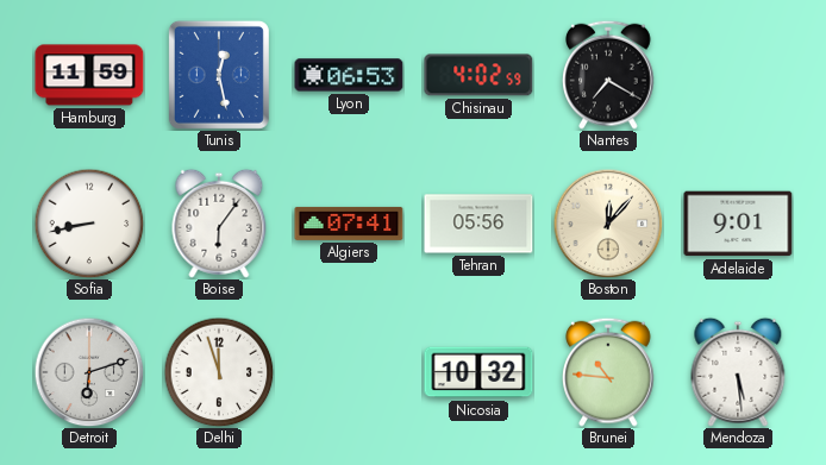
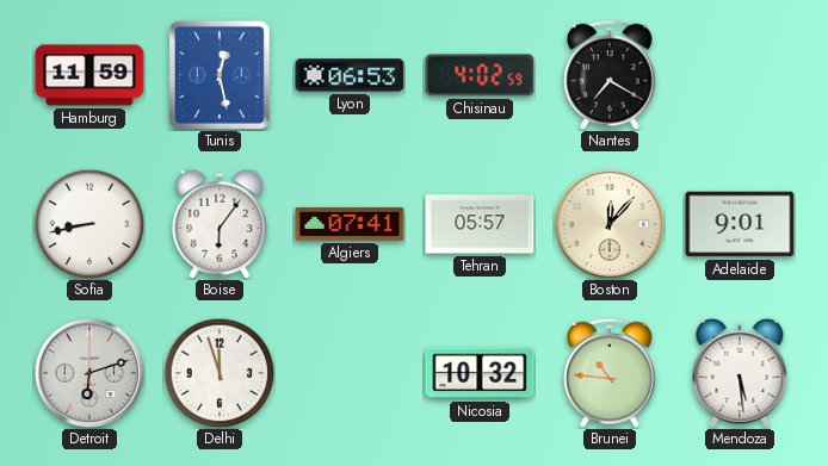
Tehran: 05:56 -> 05:57
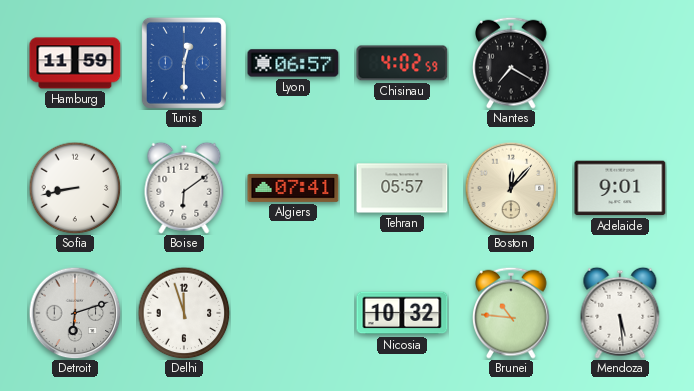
Tunis: 12:28 -> 12:30
Lyon: 06:53 -> 06:57
Boise: 6:06 -> 6:09
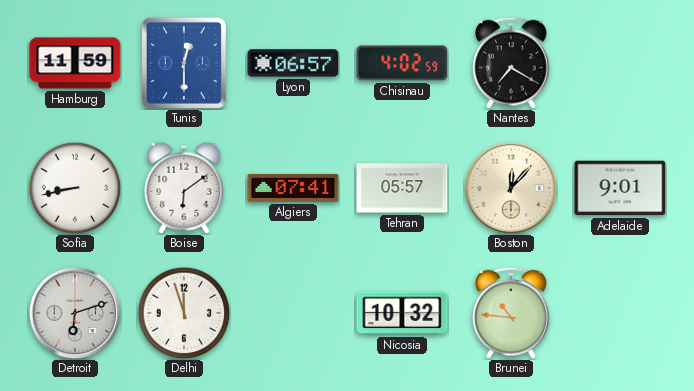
Mendoza: 5:29 -> none
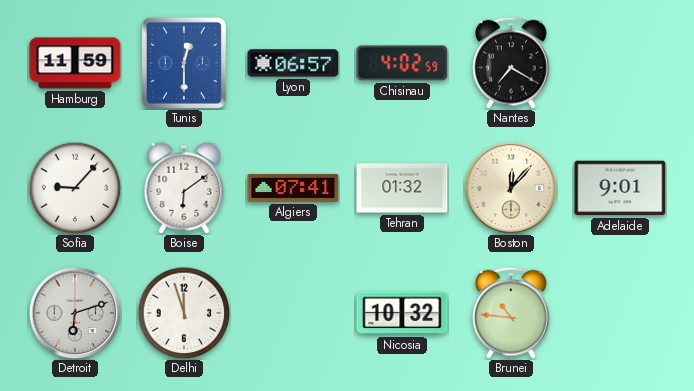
Sofia: 8:43 -> 9:07
Tehran: 05:57 -> 01:32
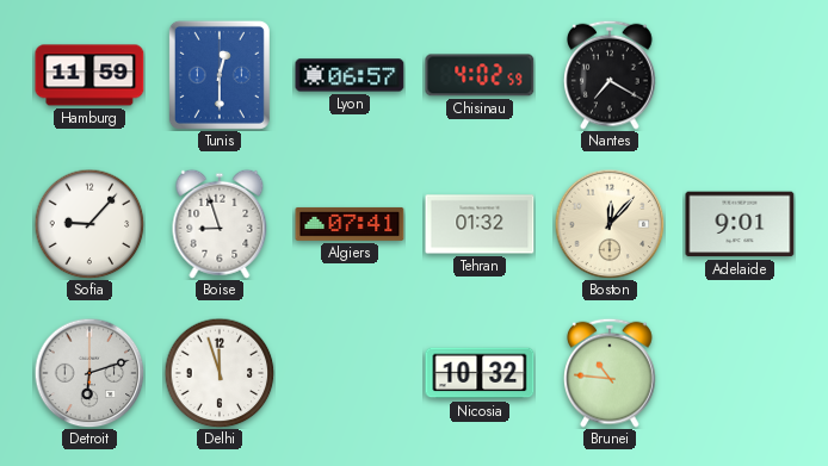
Boise: 6:09 -> 8:57
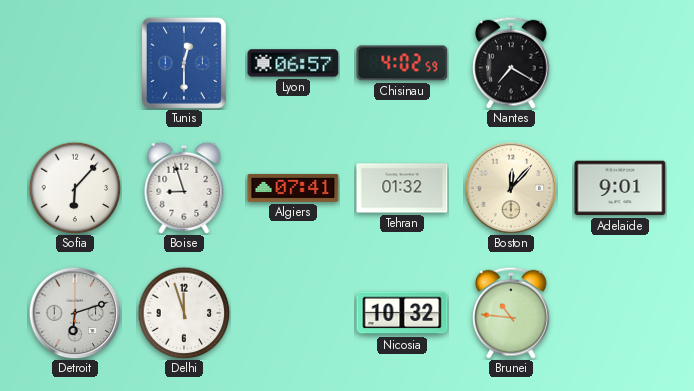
Hamburg: 11:59 -> none
Sofia: 9:07 -> 6:07
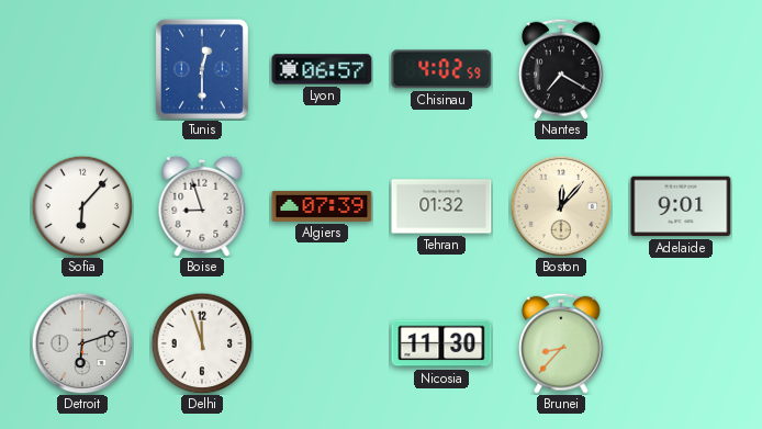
Algiers: 07:41 -> 07:39
Nicosia: 10:32 -> 11:30
Brunei: 10:46 -> 8:37
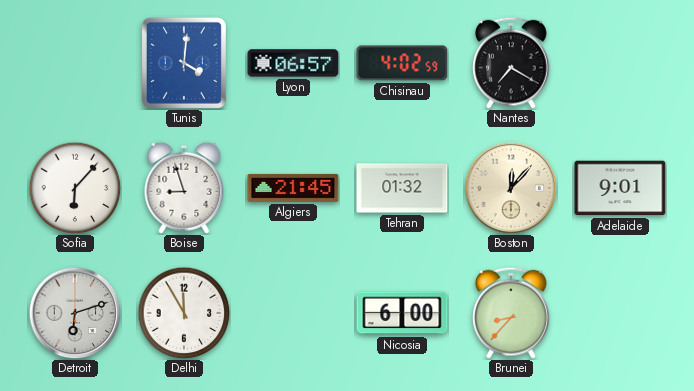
Tunis: 12:30 -> 4:01
Algiers: 07:39 -> 21:45
Delhi: 11:57 -> 11:55
Nicosia: 11:30 -> 6:00
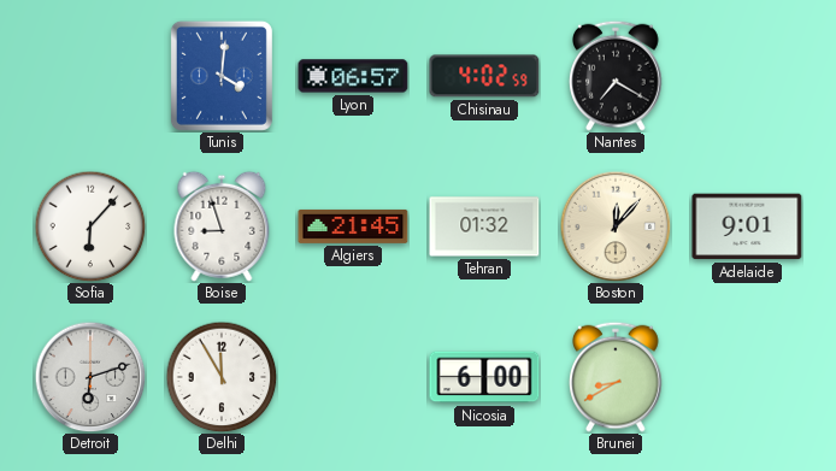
Brunei: 8:37 -> 8:40
